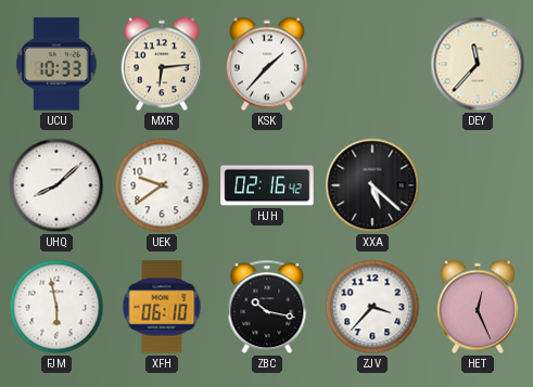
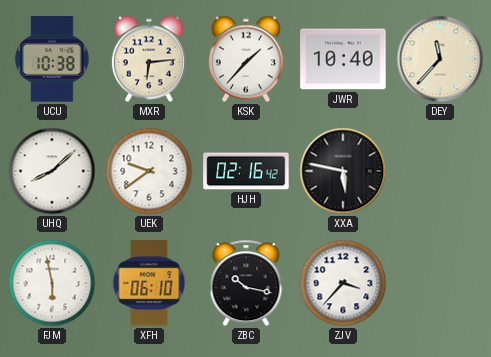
UCU: 10:33 -> 10:38
JWR: none -> 10:40
XXA: 5:22 -> 5:47
HET: 12:26 -> none
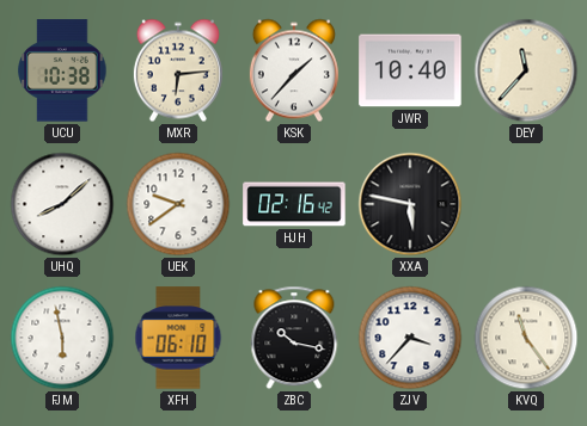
KVQ: none -> 11:24
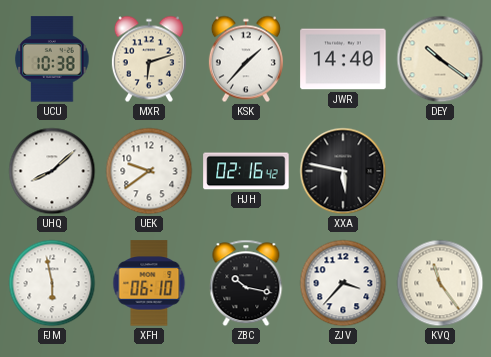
MXR: 6:14 -> 6:12
JWR: 10:40 -> 14:40
DEY: 11:37 -> 10:21
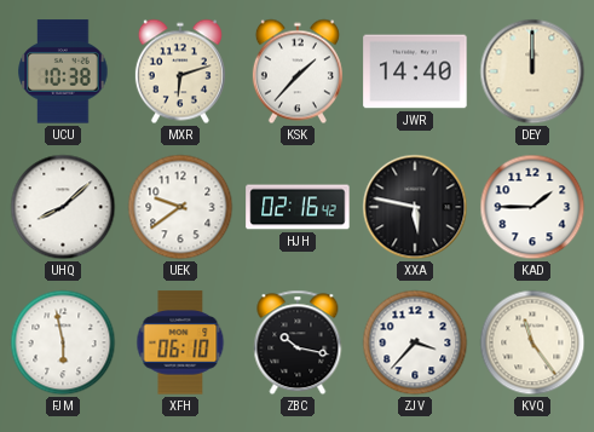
DEY: 10:21 -> 12:00
KAD: none -> 1:45
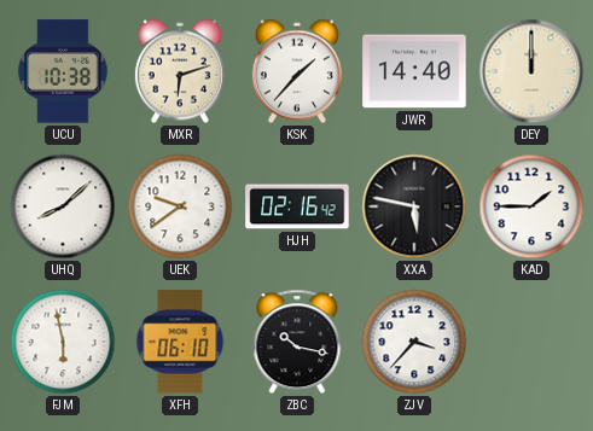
KVQ: 11:24 -> none
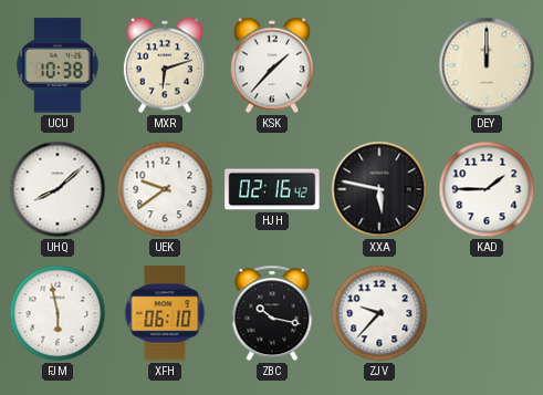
JWR: 14:40 -> none
ZJV: 3:37 -> 9:37
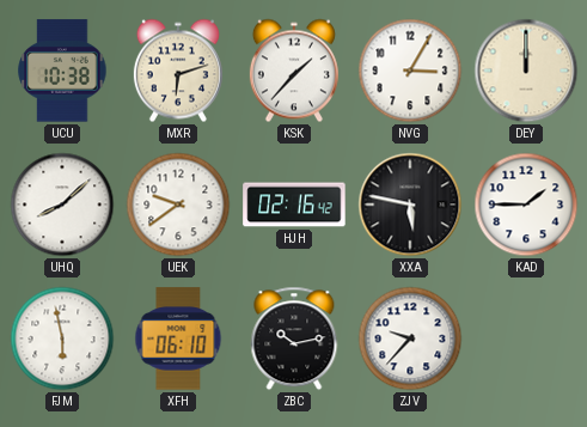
NVG: none -> 3:05
ZBC: 10:17 -> 10:13
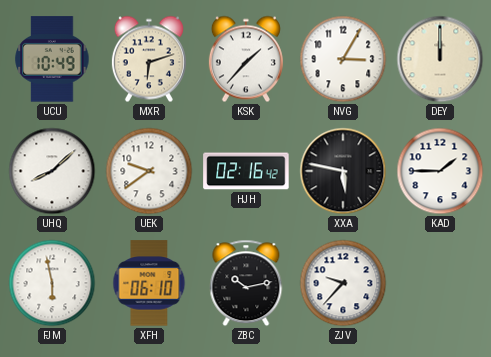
UCU: 10:38 -> 10:49
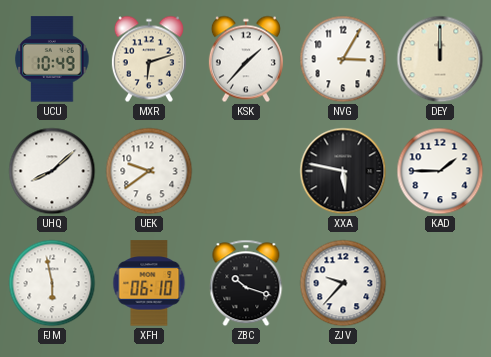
HJH: 02:16 -> none
ZBC: 10:13 -> 10:18
